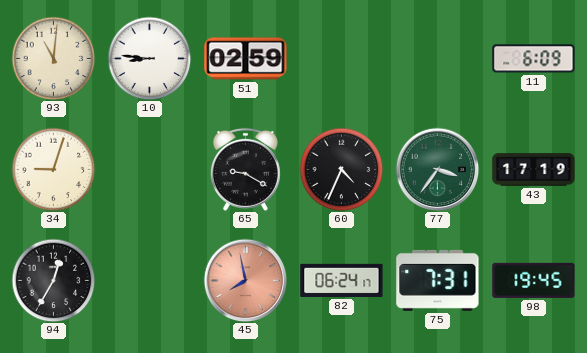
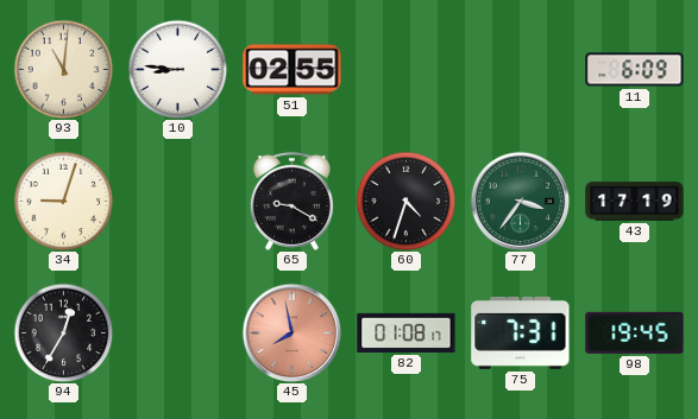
51: 02:59 -> 02:55
60: 4:34 -> 4:33
82: 06:24 -> 01:08
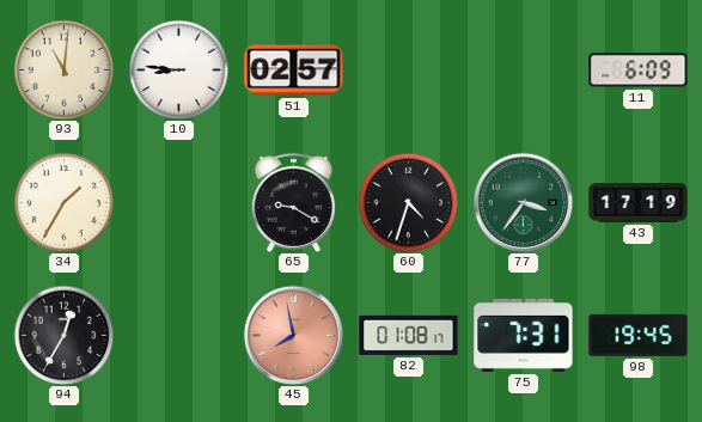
51: 02:55 -> 02:57
34: 9:03 -> 1:35
